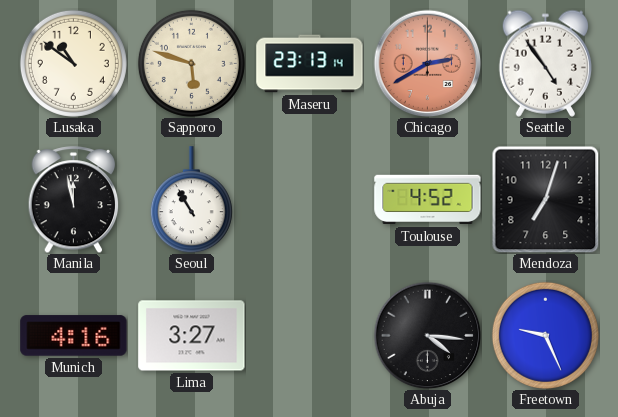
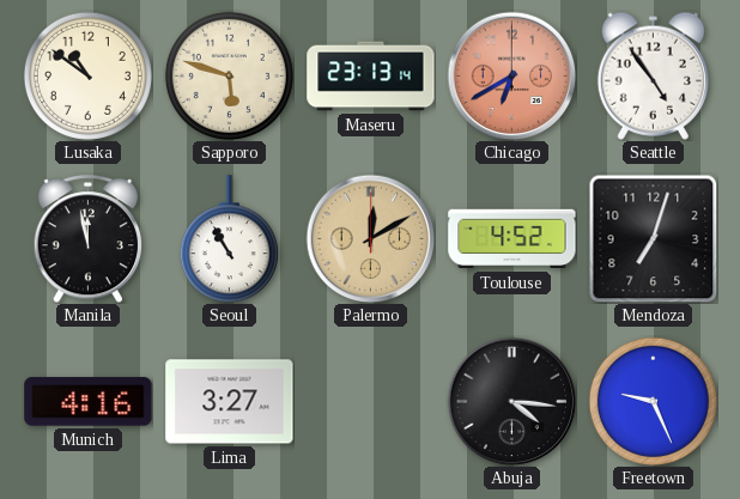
Chicago: 2:40 -> 6:40
Palermo: none -> 12:10
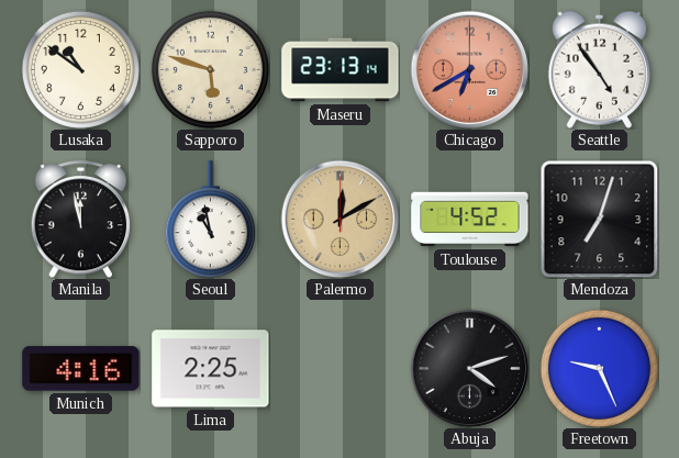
Seoul: 10:55 -> 10:58
Lima: 3:27 -> 2:25
Abuja: 4:16 -> 4:12
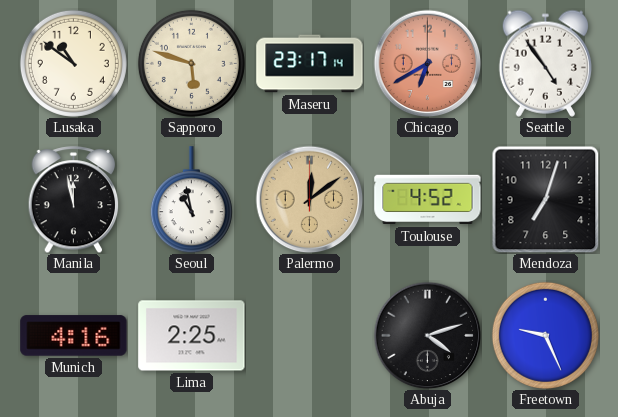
Maseru: 23:13 -> 23:17
Palermo: 12:10 -> 12:09
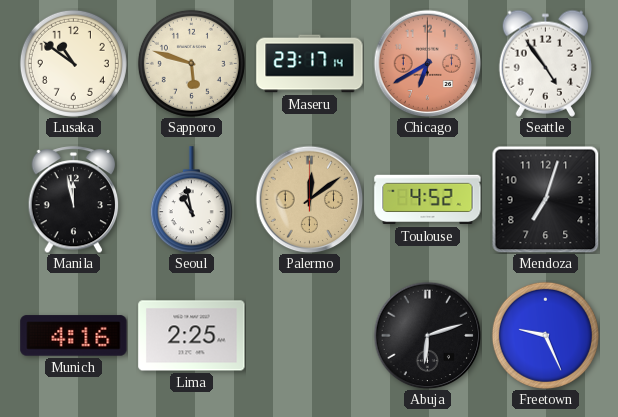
Abuja: 4:12 -> 6:12
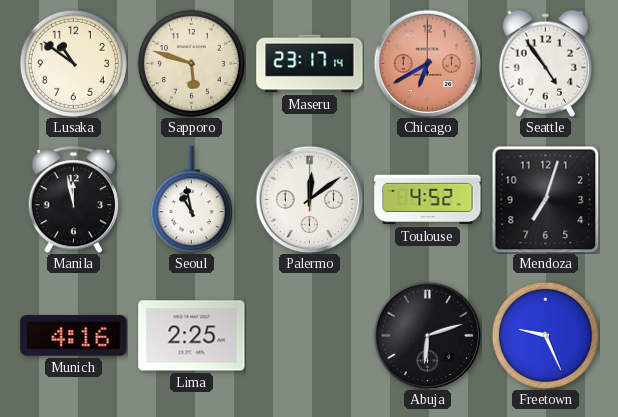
Palermo dial: champagne -> white
